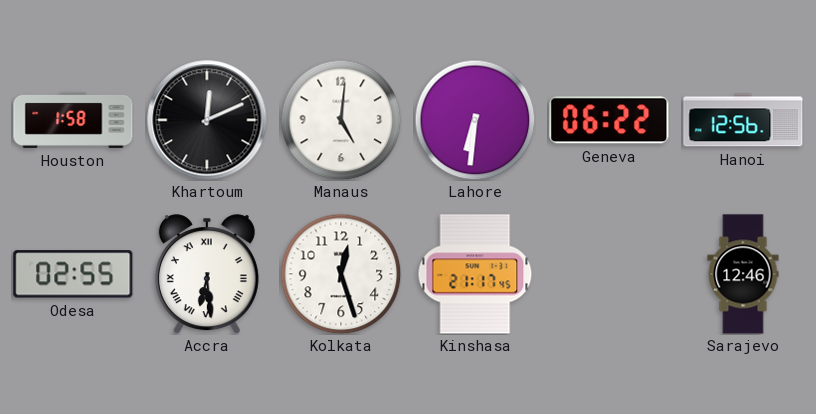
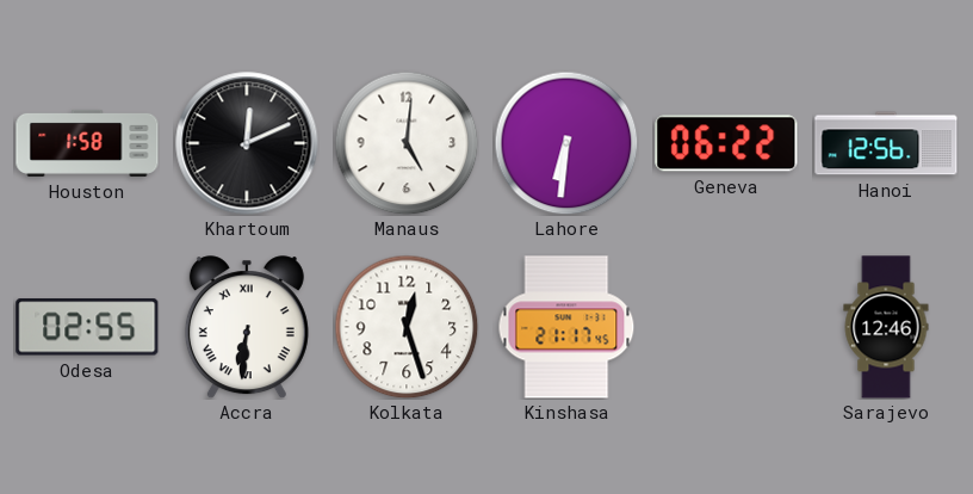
Accra: 6:29 -> 6:31
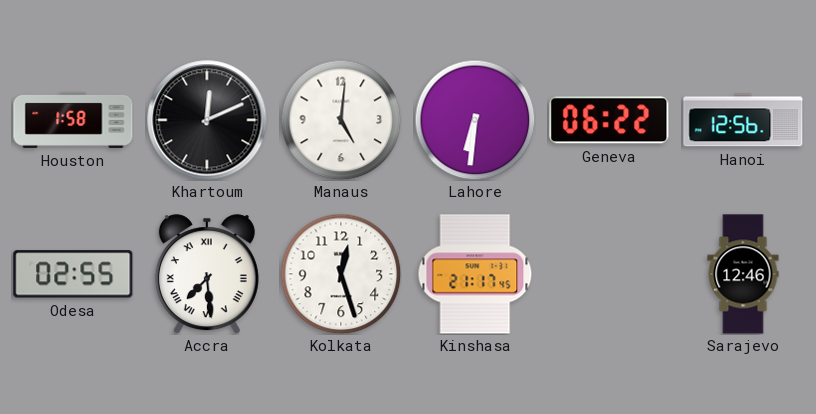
Accra: 6:31 -> 7:29
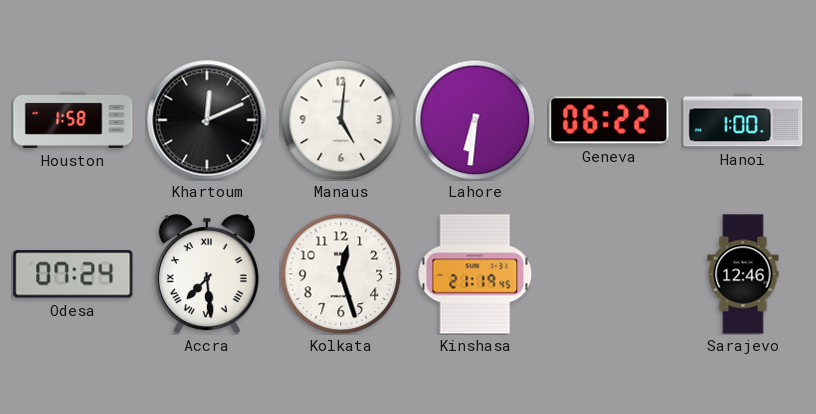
Hanoi: 12:56 -> 1:00
Odesa: 02:55 -> 07:24
Kinshasa: 21:17 -> 21:19
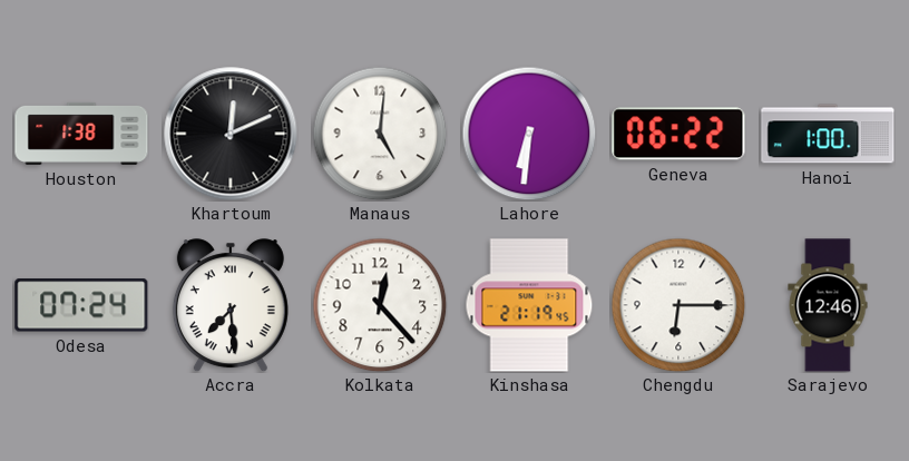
Houston: 1:58 -> 1:38
Kolkata: 12:27 -> 12:23
Chengdu: none -> 6:15
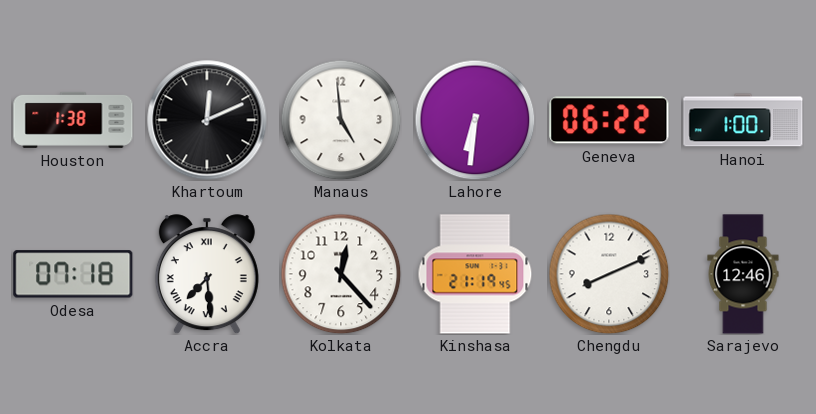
Manaus: 5:01 -> 4:59
Odesa: 07:24 -> 07:18
Chengdu: 6:15 -> 8:11
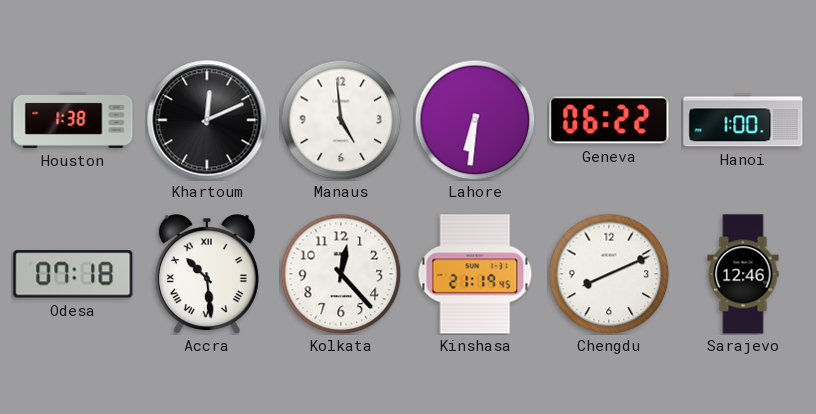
Accra: 7:29 -> 10:29
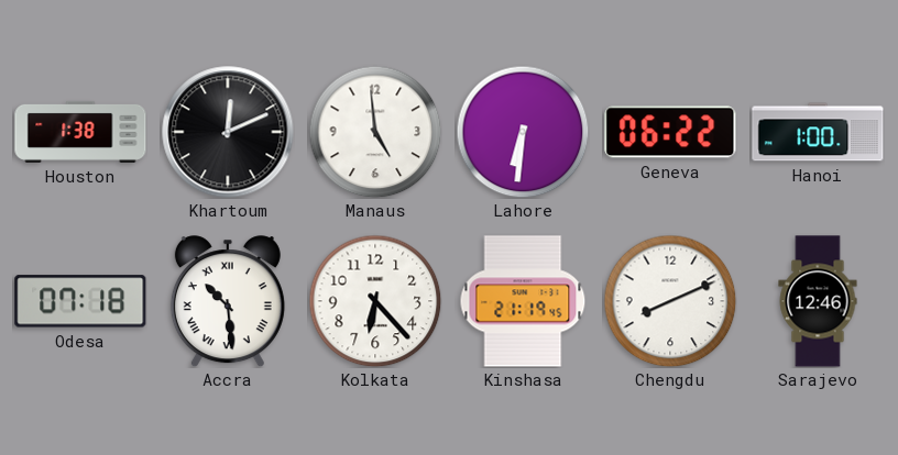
Kolkata: 12:23 -> 6:23
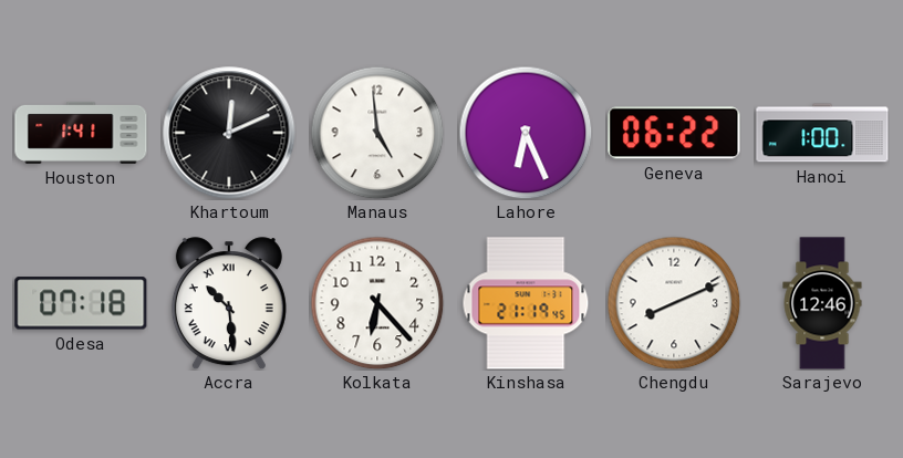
Houston: 1:38 -> 1:41
Lahore: 6:31 -> 6:26
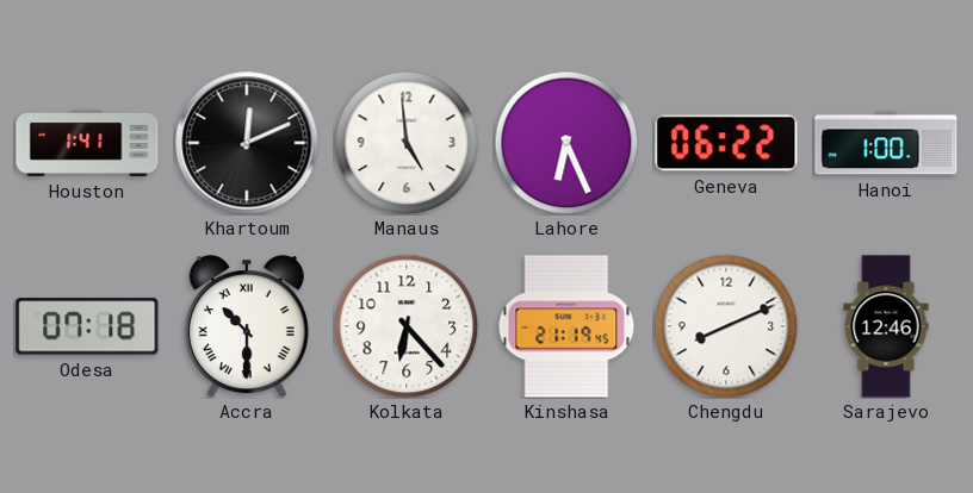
Accra: 10:29 -> 10:30
